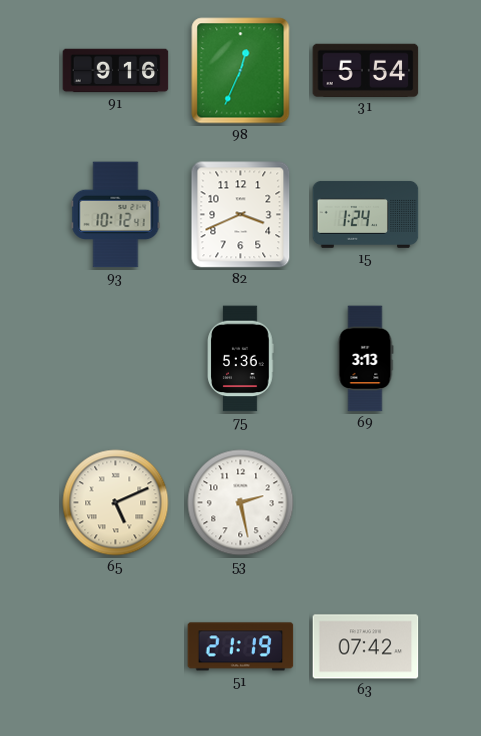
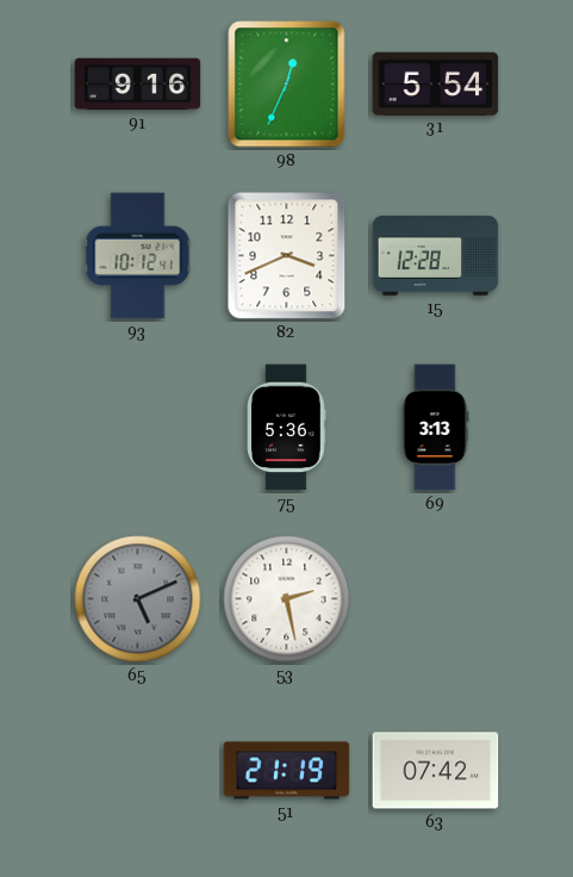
15: 1:24 -> 12:28
65 dial: cream -> grey
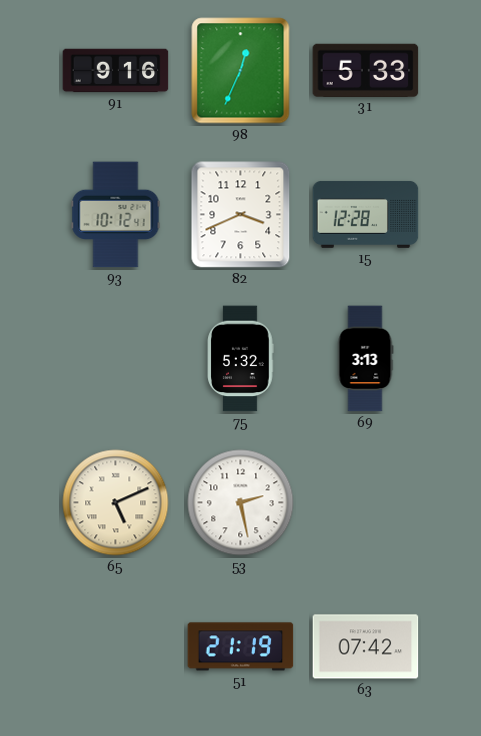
31: 5:54 -> 5:33
75: 5:36 -> 5:32
65 dial: grey -> cream
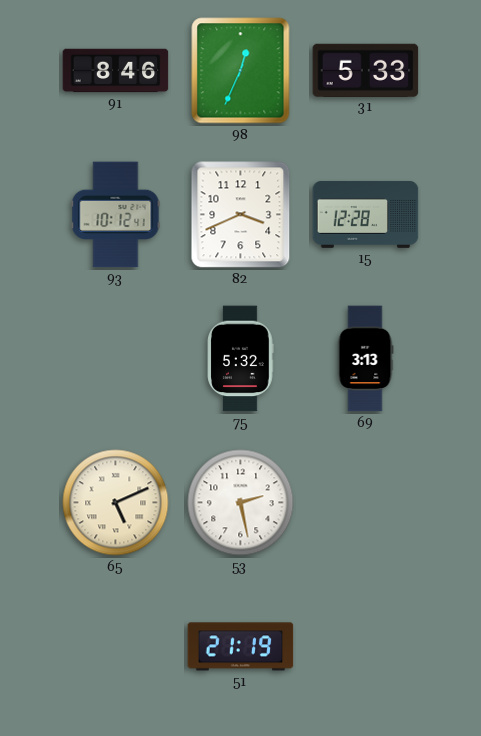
91: 9:16 -> 8:46
63: 07:42 -> none
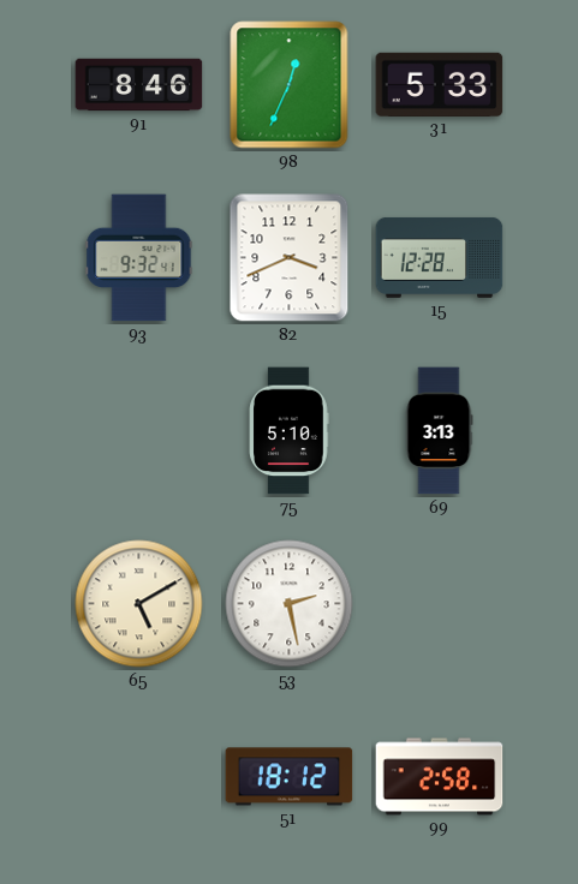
93: 10:12 -> 9:32
75: 5:32 -> 5:10
65: 5:11 -> 5:10
51: 21:19 -> 18:12
99: none -> 2:58
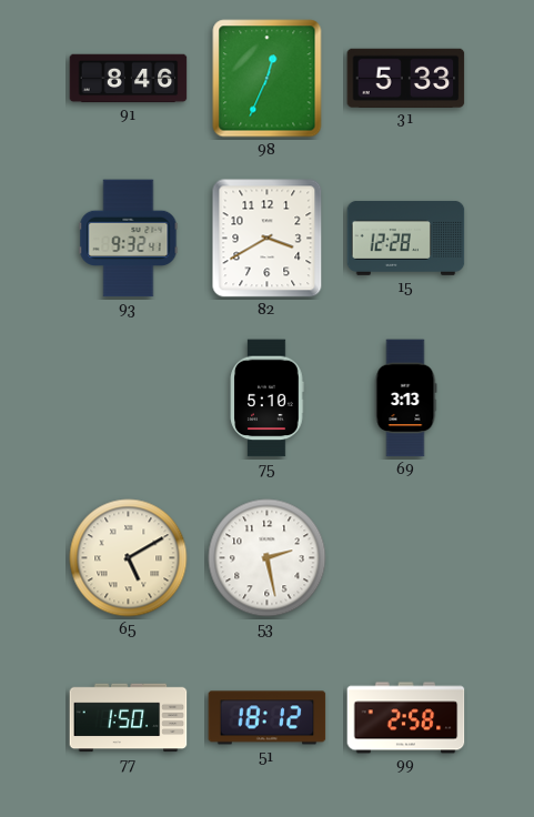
82: 3:41 -> 3:40
77: none -> 1:50
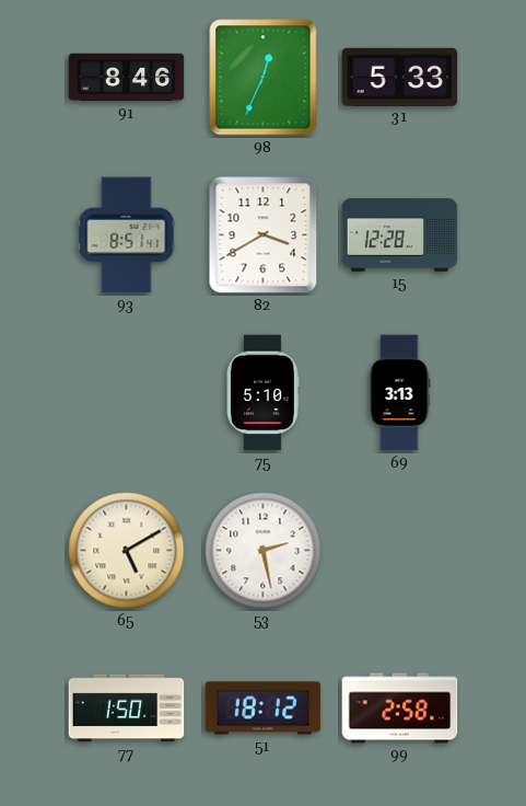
93: 9:32 -> 8:51
